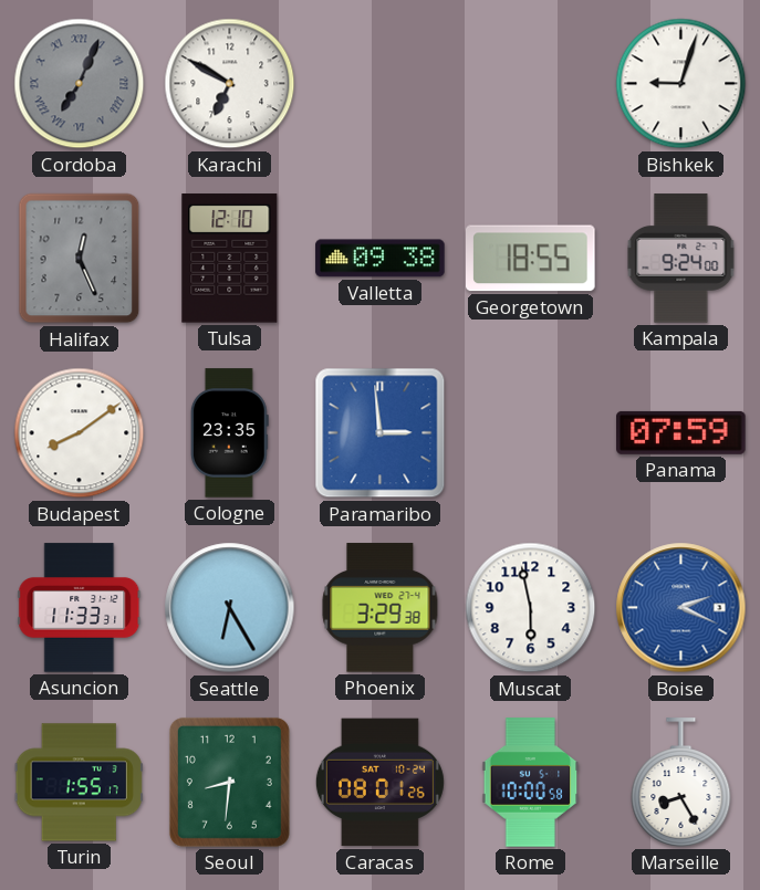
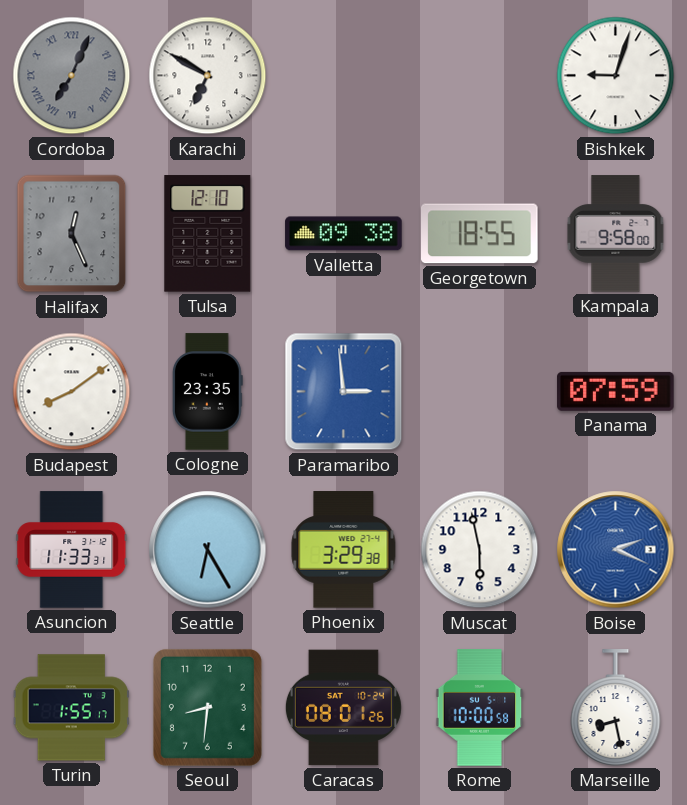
Kampala: 9:24 -> 9:58
Marseille: 8:25 -> 8:28
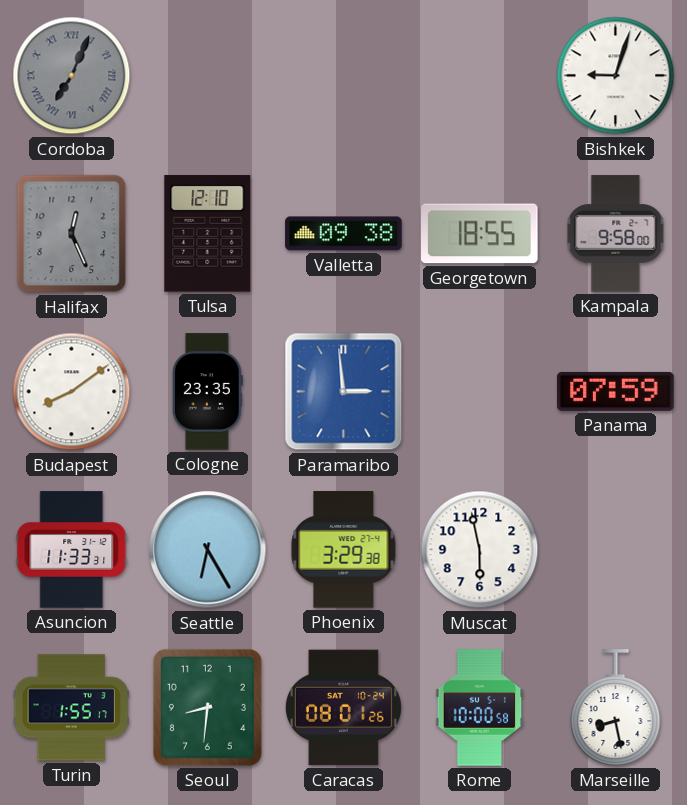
Karachi: 6:50 -> none
Boise: 2:19 -> none
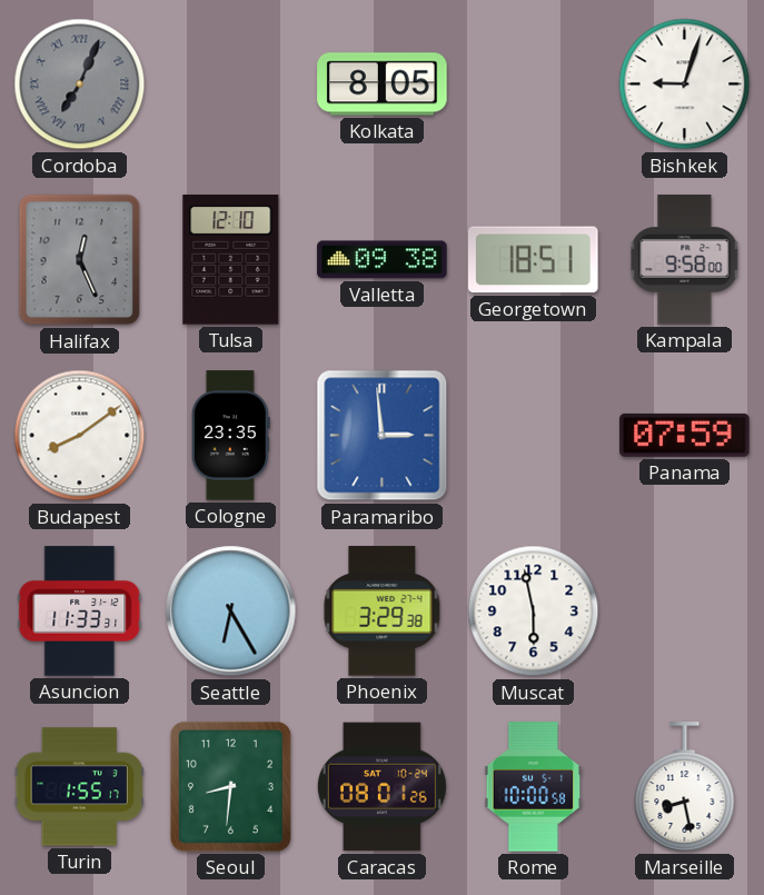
Kolkata: none -> 8:05
Georgetown: 18:55 -> 18:51
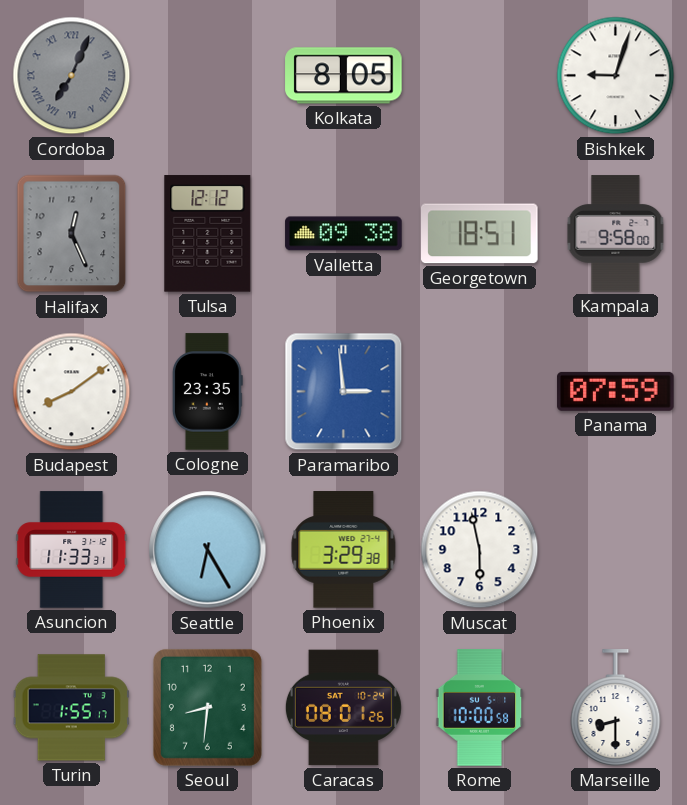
Tulsa: 12:10 -> 12:12
Marseille: 8:28 -> 8:30
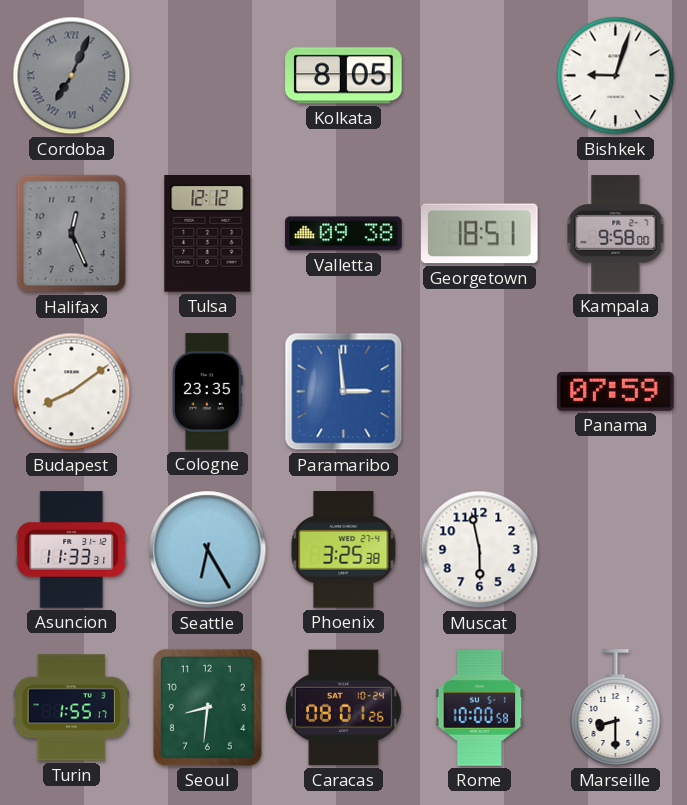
Phoenix: 3:29 -> 3:25
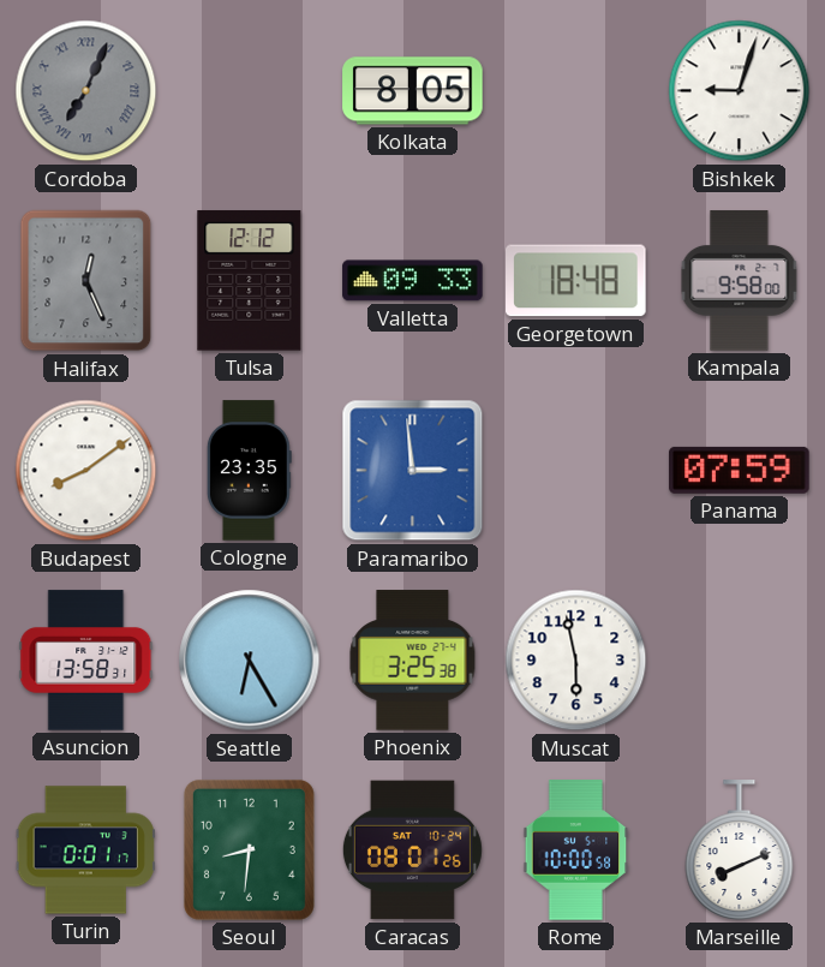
Valletta: 09:38 -> 09:33
Georgetown: 18:51 -> 18:48
Asuncion: 11:33 -> 13:58
Turin: 1:55 -> 0:01
Marseille: 8:30 -> 8:11
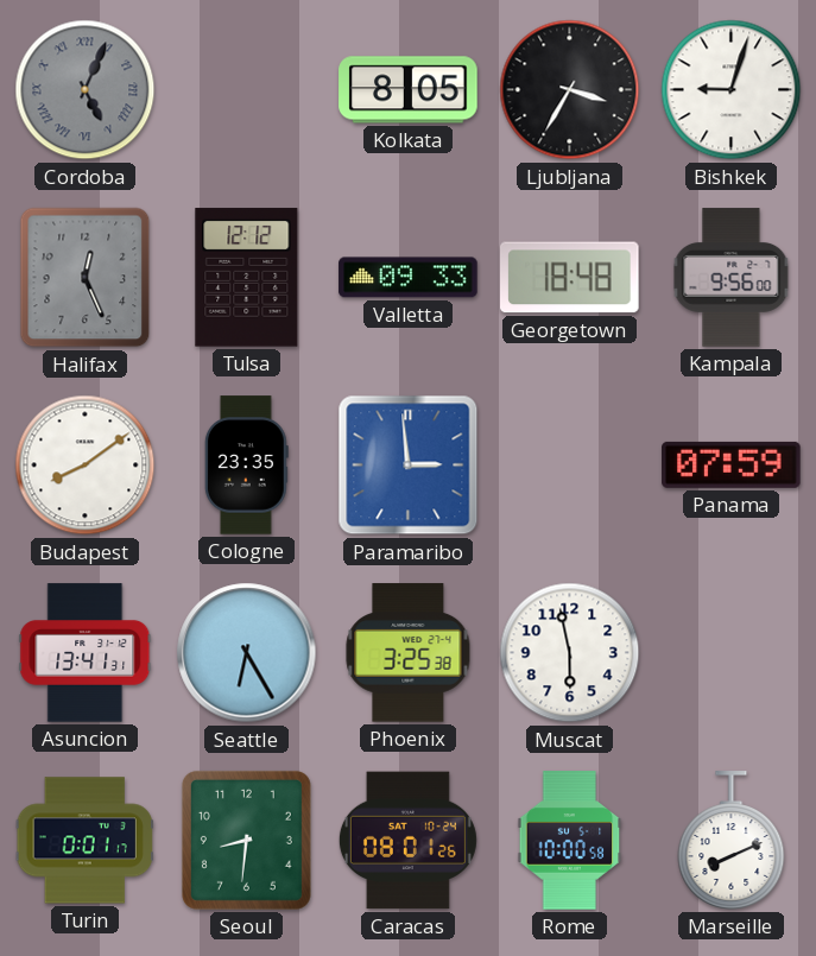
Cordoba: 7:04 -> 5:04
Ljubljana: none -> 3:35
Kampala: 9:58 -> 9:56
Asuncion: 13:58 -> 13:41
